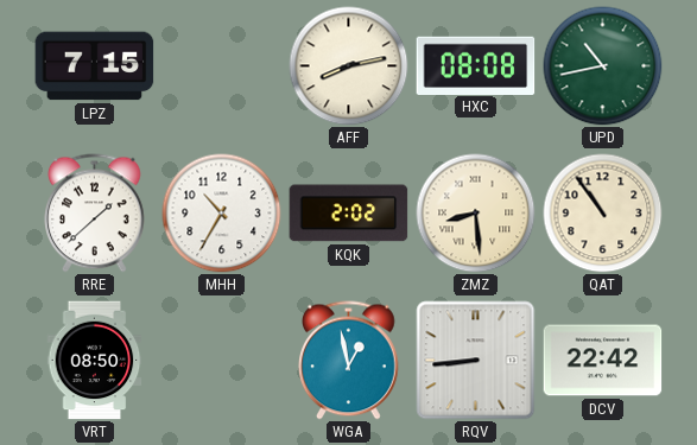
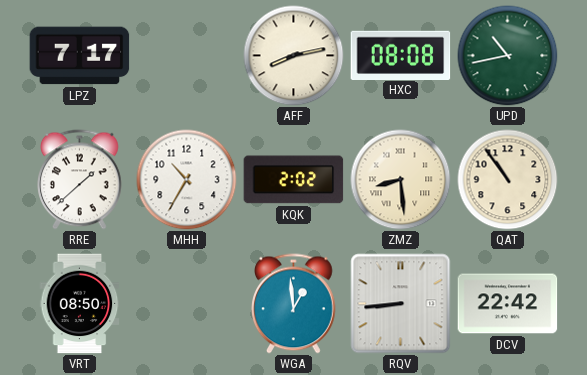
LPZ: 7:15 -> 7:17
WGA: 12:58 -> 12:59
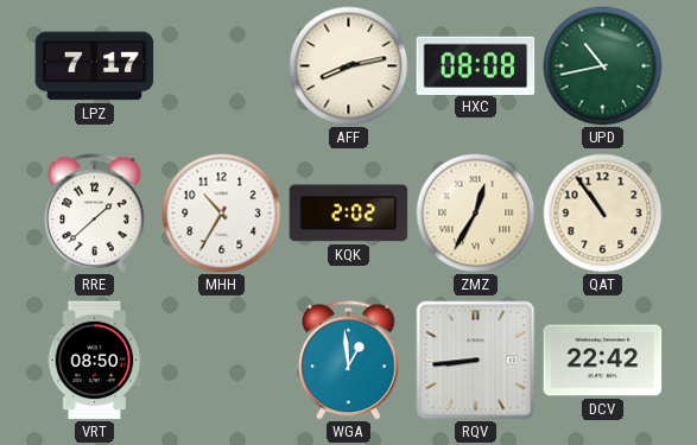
ZMZ: 8:29 -> 12:35
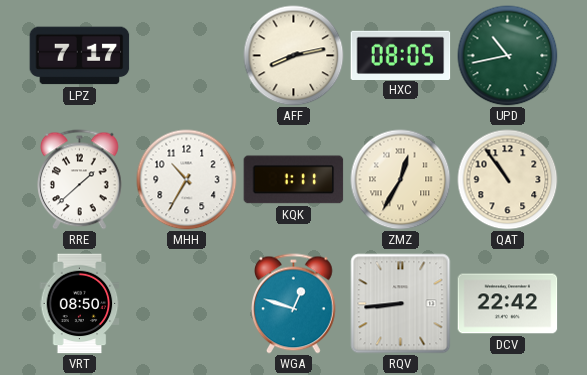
HXC: 08:08 -> 08:05
KQK: 2:02 -> 1:11
WGA: 12:59 -> 12:48
